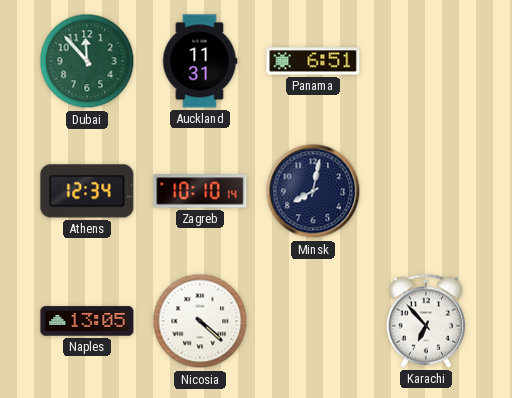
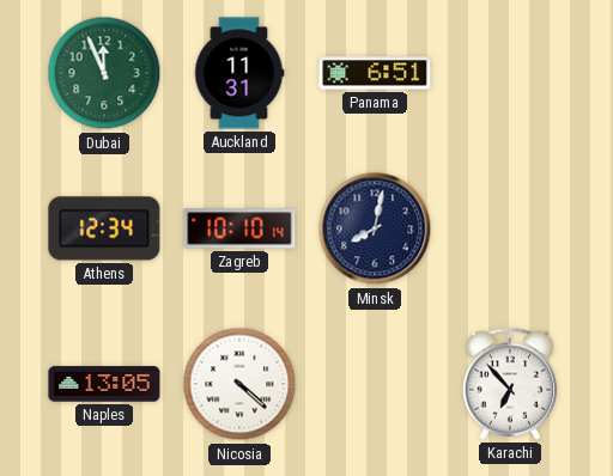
Dubai: 11:53 -> 11:56
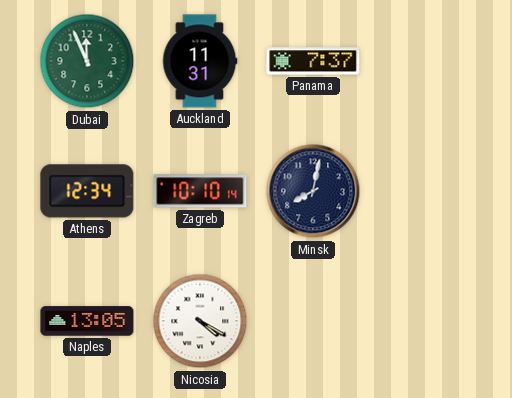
Panama: 6:51 -> 7:37
Nicosia: 4:22 -> 4:20
Karachi: 6:53 -> none
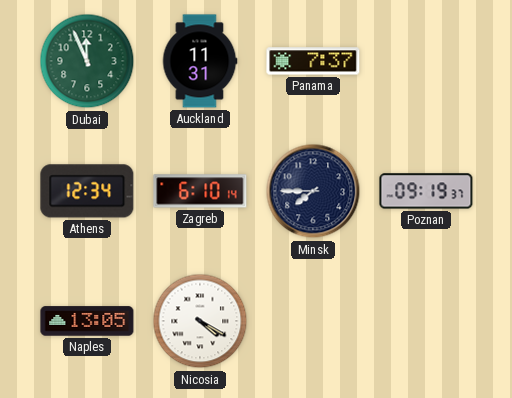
Zagreb: 10:10 -> 6:10
Minsk: 8:02 -> 7:45
Poznan: none -> 09:19
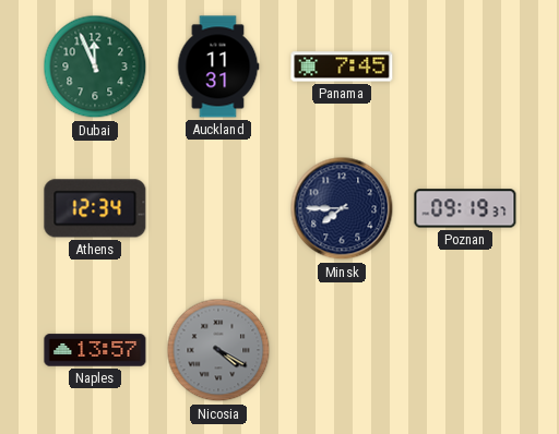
Panama: 7:37 -> 7:45
Zagreb: 6:10 -> none
Naples: 13:05 -> 13:57
Nicosia dial: white -> grey
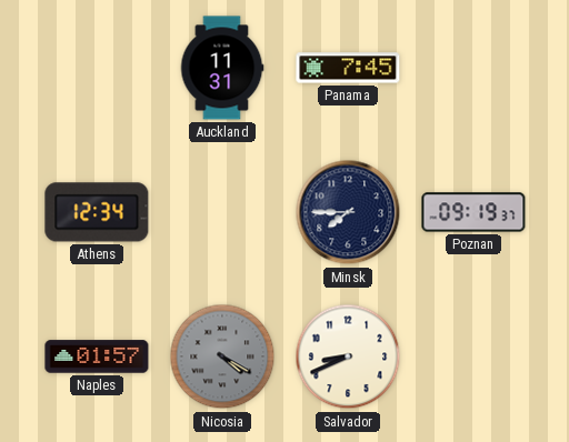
Dubai: 11:56 -> none
Naples: 13:57 -> 01:57
Salvador: none -> 8:41
